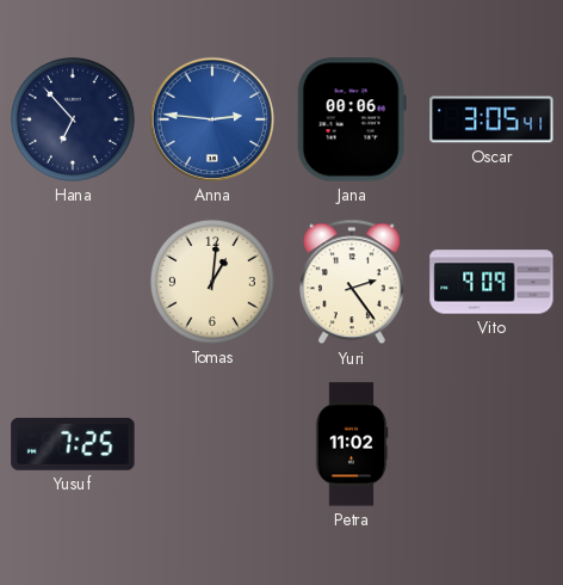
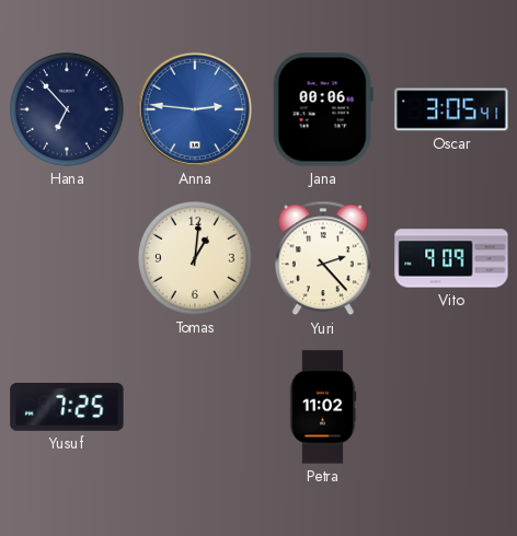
Yuri: 2:24 -> 2:23
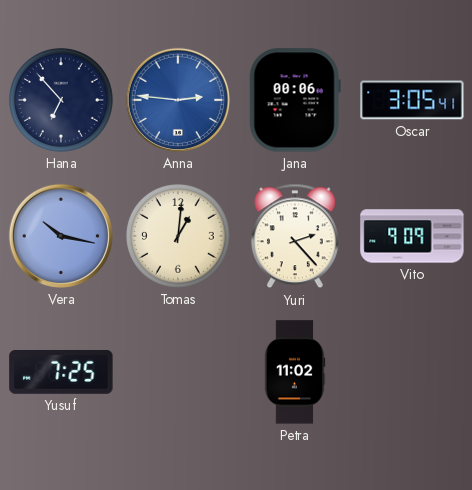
Vera: none -> 10:17
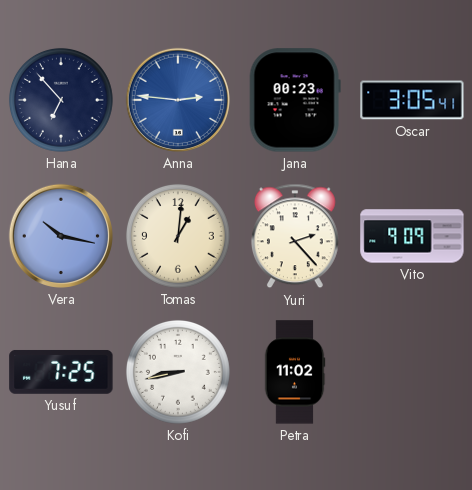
Jana: 00:06 -> 00:23
Kofi: none -> 8:43
